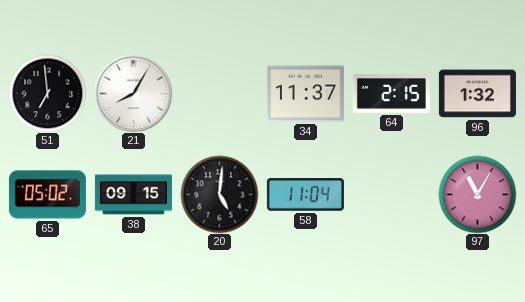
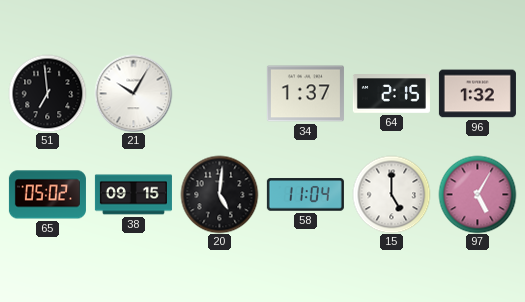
21: 8:05 -> 10:05
34: 11:37 -> 1:37
15: none -> 5:00
97: 11:05 -> 5:05
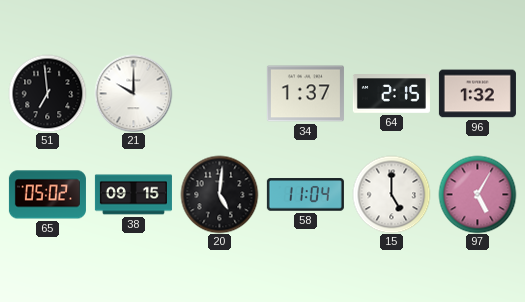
21: 10:05 -> 10:00
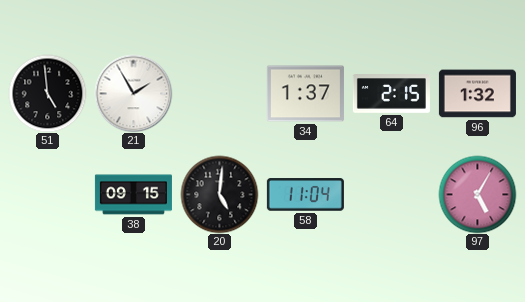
51: 6:59 -> 4:59
21: 10:00 -> 1:55
65: 05:02 -> none
15: 5:00 -> none
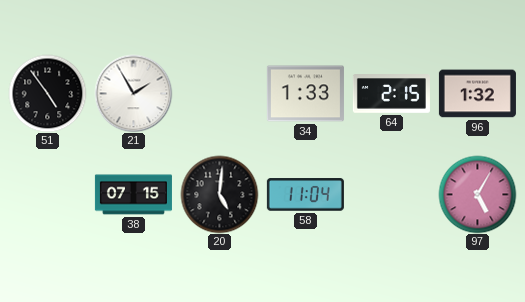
51: 4:59 -> 4:54
34: 1:37 -> 1:33
38: 09:15 -> 07:15
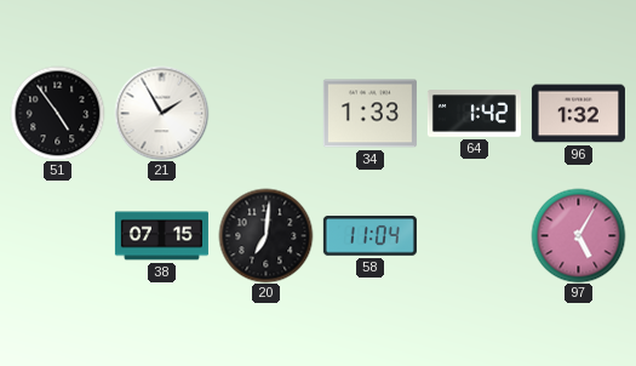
64: 2:15 -> 1:42
20: 5:01 -> 7:01
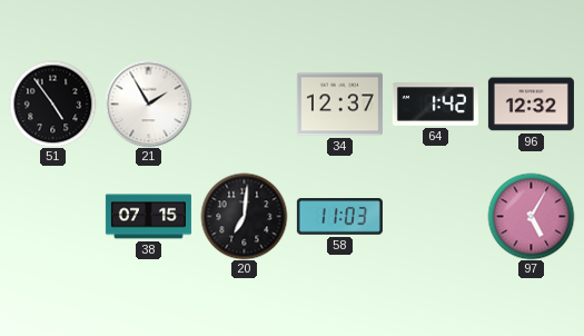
34: 1:33 -> 12:37
96: 1:32 -> 12:32
58: 11:04 -> 11:03
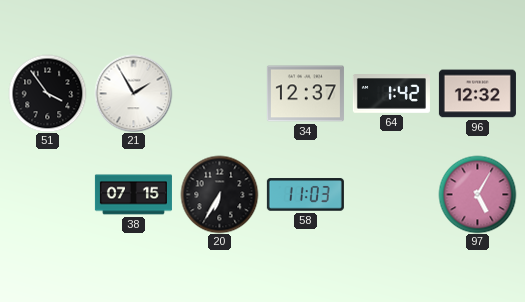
51: 4:54 -> 3:54
20: 7:01 -> 6:35
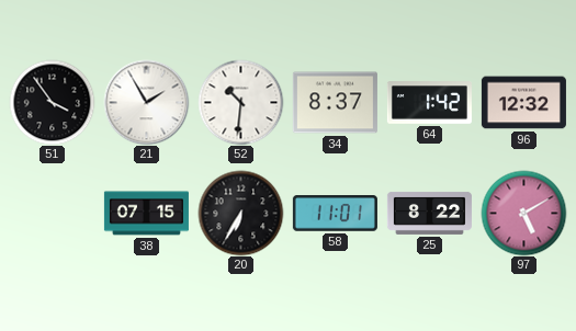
52: none -> 10:31
34: 12:37 -> 8:37
58: 11:03 -> 11:01
25: none -> 8:22
97: 5:05 -> 5:10
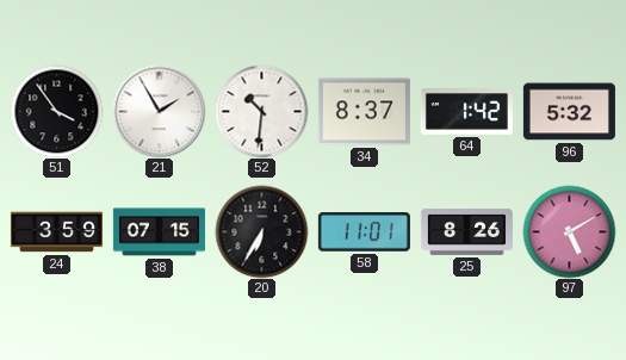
96: 12:32 -> 5:32
24: none -> 3:59
25: 8:22 -> 8:26
